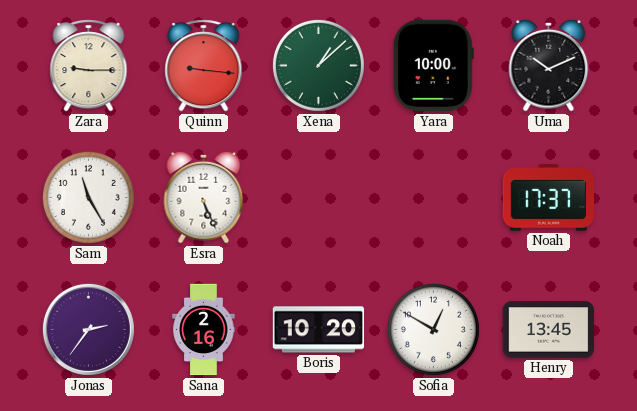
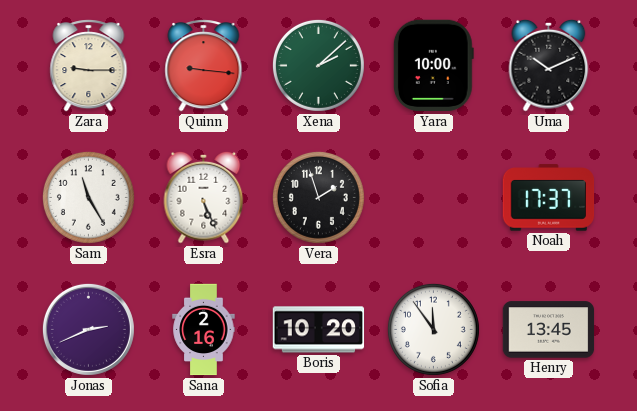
Xena: 1:08 -> 2:08
Vera: none -> 1:57
Jonas: 2:36 -> 2:41
Sofia: 12:50 -> 11:54
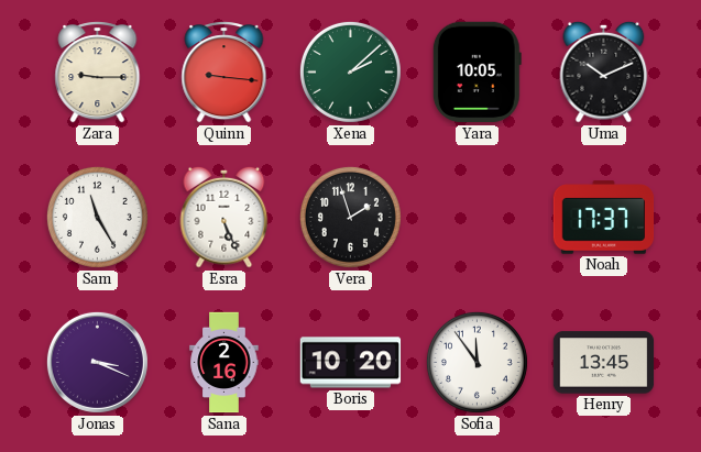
Yara: 10:00 -> 10:05
Jonas: 2:41 -> 3:19
